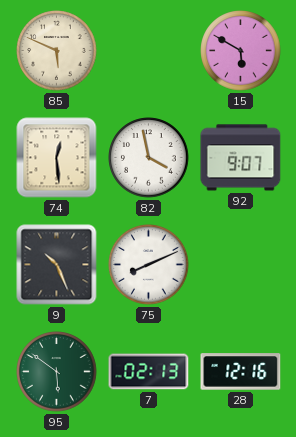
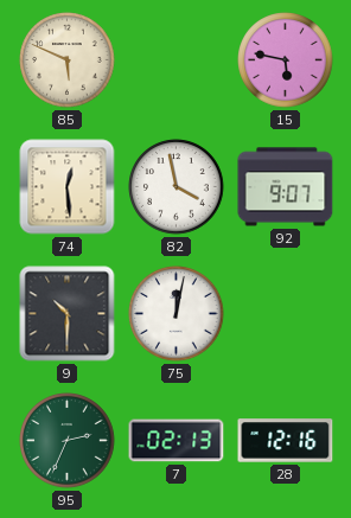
15: 5:50 -> 5:47
9: 10:26 -> 10:30
75: 8:11 -> 12:02
95: 5:51 -> 2:34
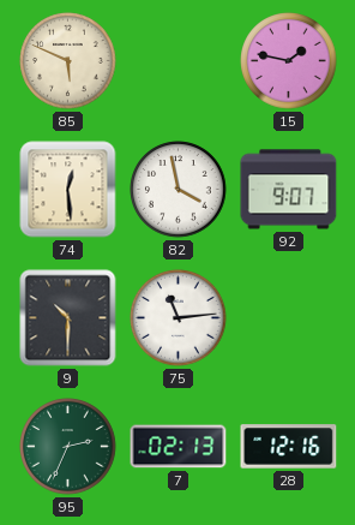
15: 5:47 -> 1:47
75: 12:02 -> 11:14
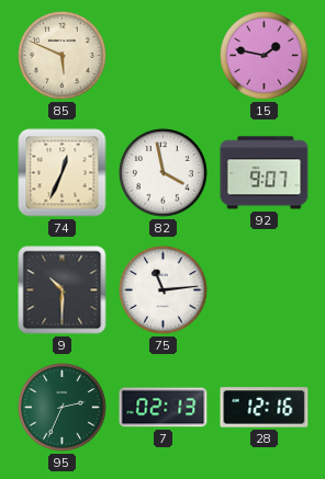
74: 12:29 -> 12:34
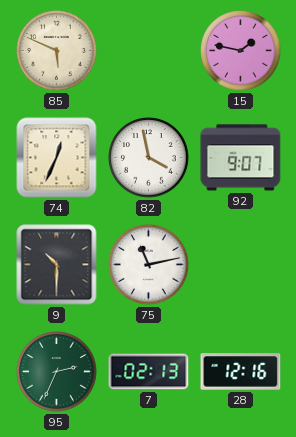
75: 11:14 -> 11:13
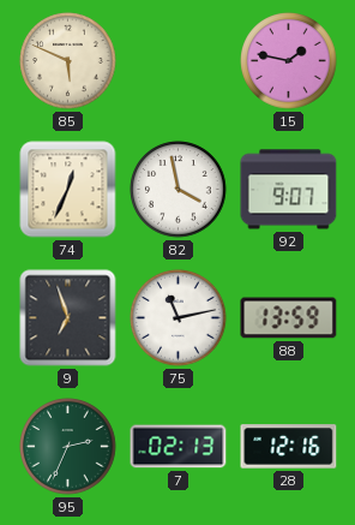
9: 10:30 -> 6:57
88: none -> 13:59
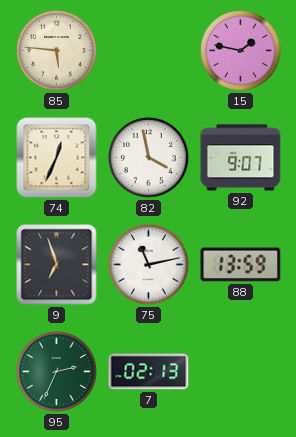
85: 5:49 -> 5:46
28: 12:16 -> none
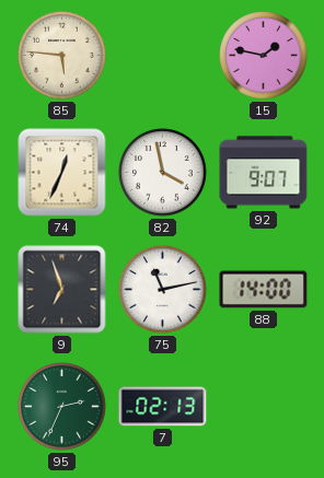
88: 13:59 -> 14:00
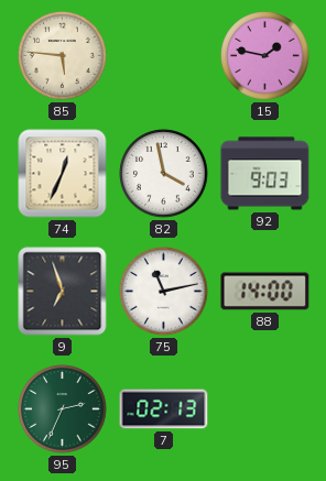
92: 9:07 -> 9:03
